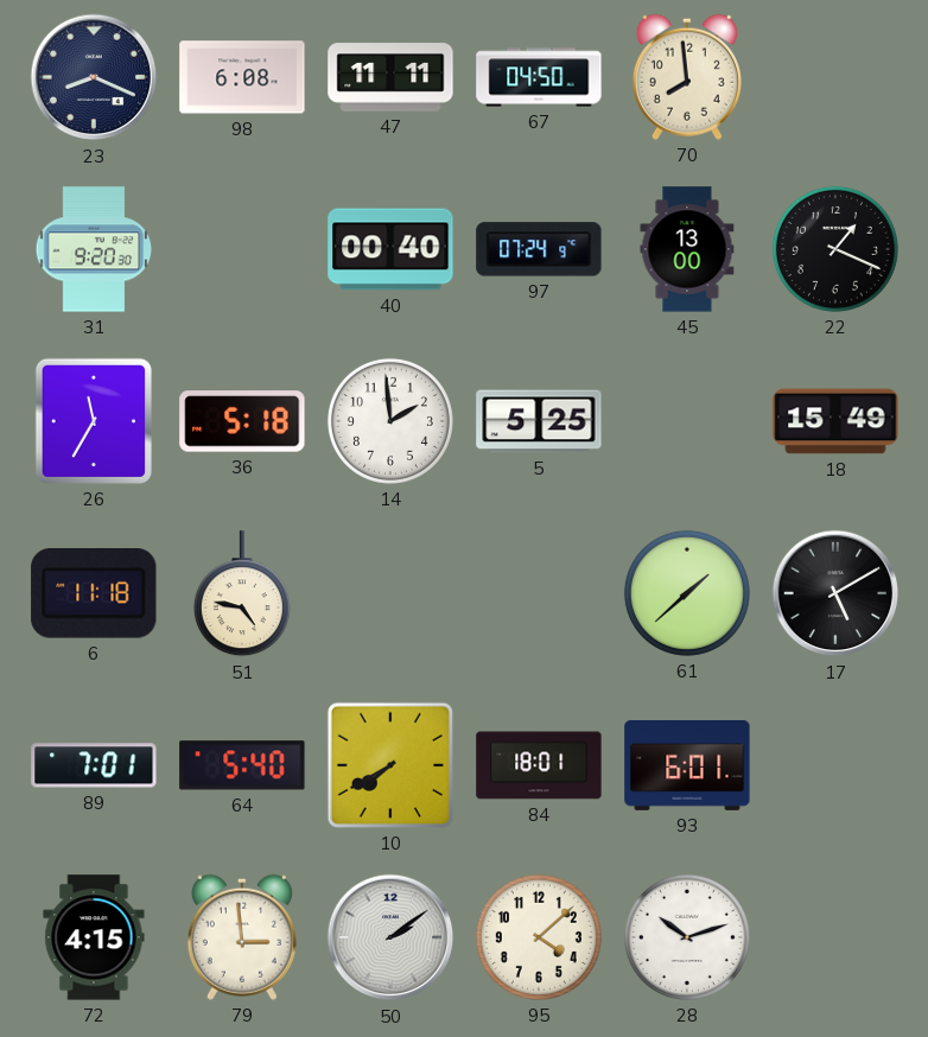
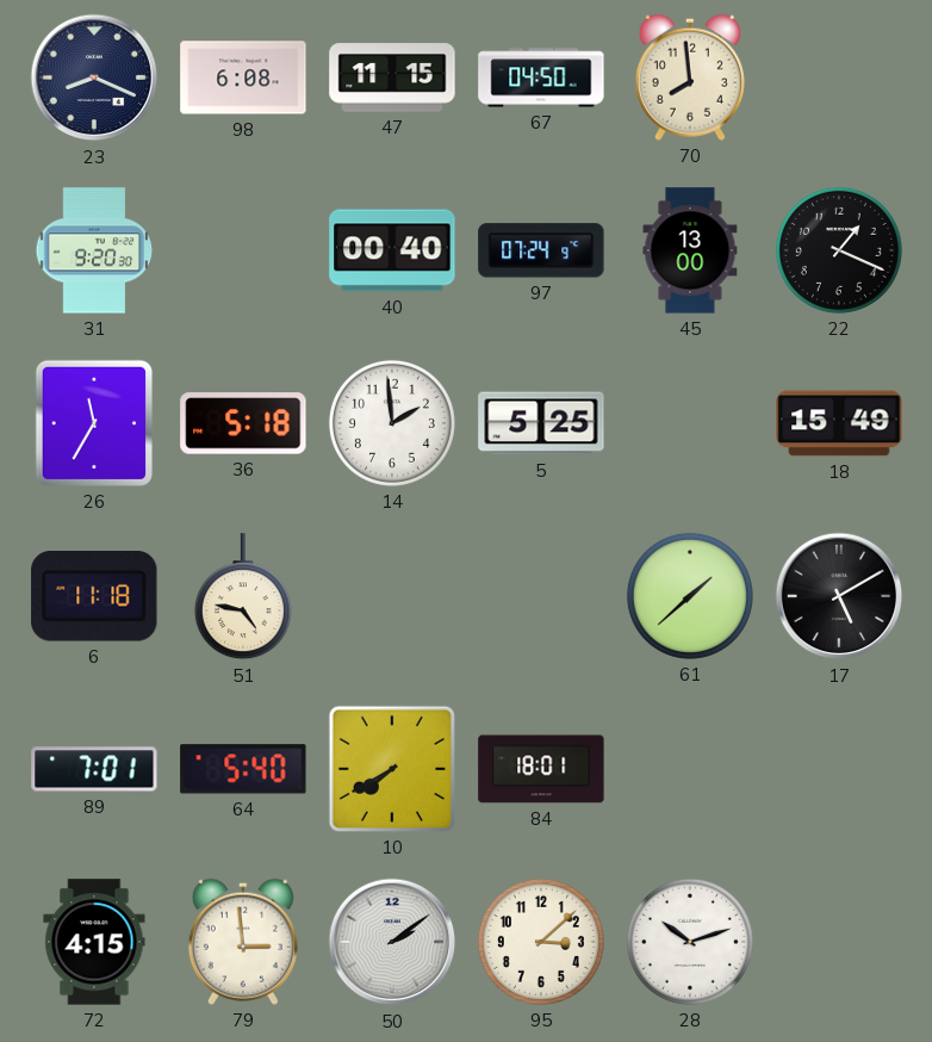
47: 11:11 -> 11:15
93: 6:01 -> none
95: 4:08 -> 3:08
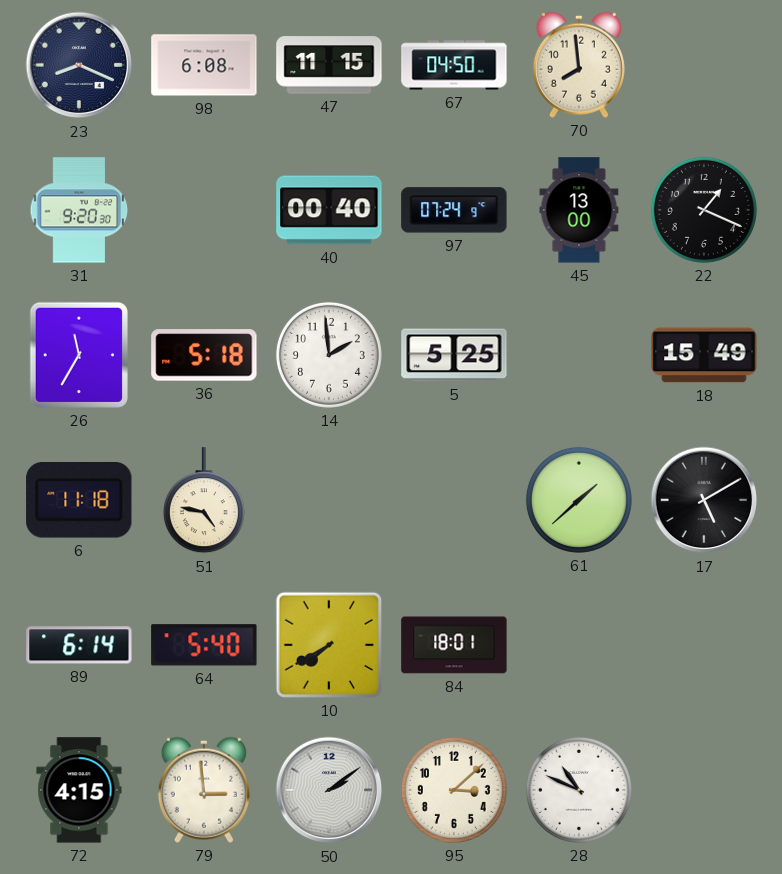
89: 7:01 -> 6:14
28: 10:12 -> 10:49
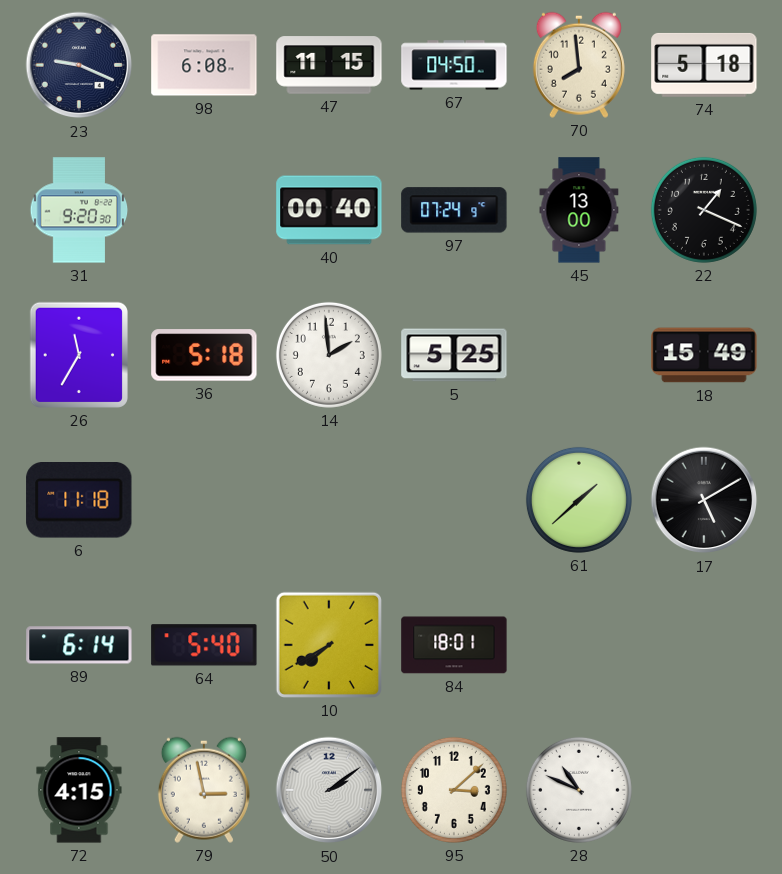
23: 8:19 -> 9:19
74: none -> 5:18
51: 4:47 -> none
79: 2:59 -> 2:58
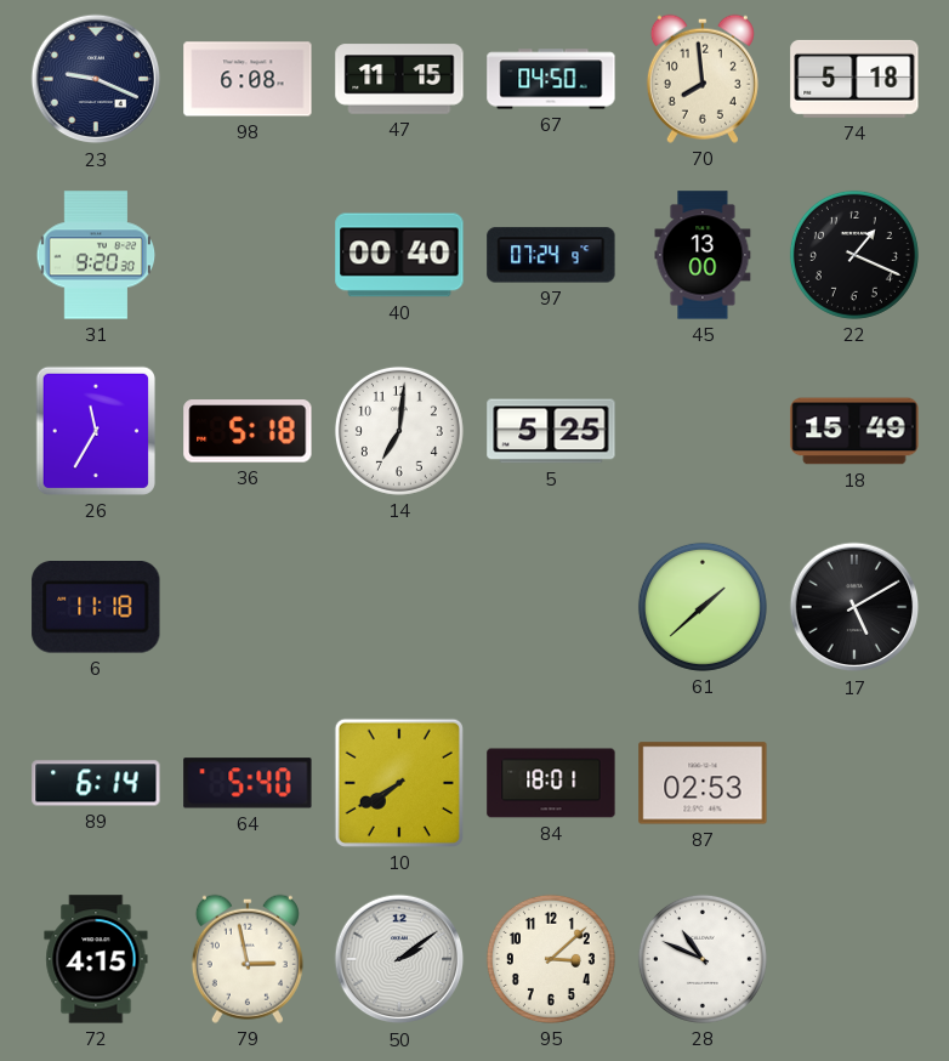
14: 1:59 -> 7:01
87: none -> 02:53
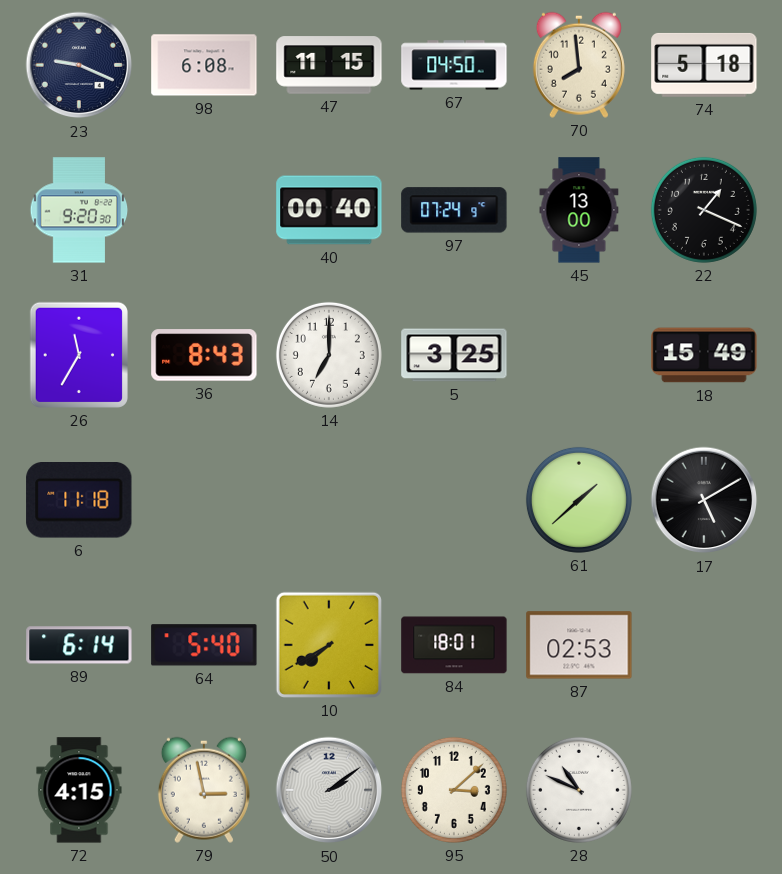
36: 5:18 -> 8:43
14: 7:01 -> 7:00
5: 5:25 -> 3:25
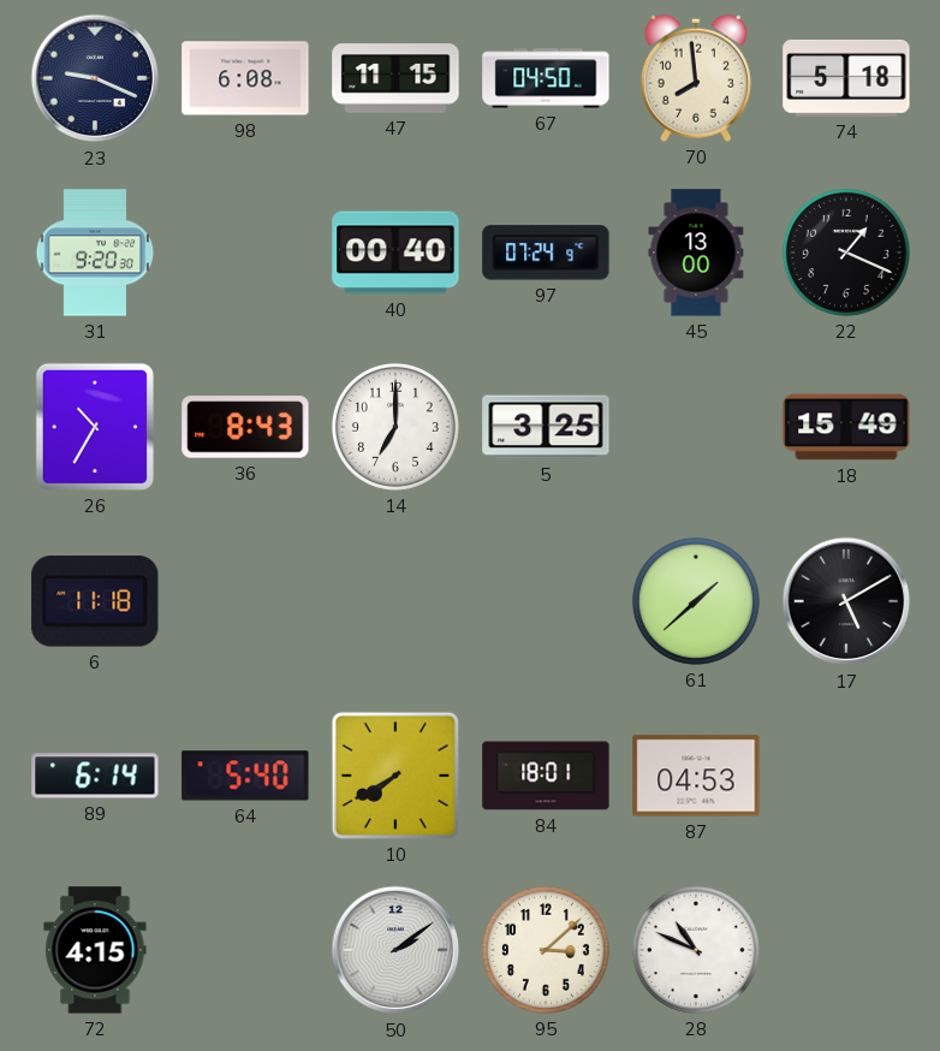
26: 11:35 -> 10:35
87: 02:53 -> 04:53
79: 2:58 -> none
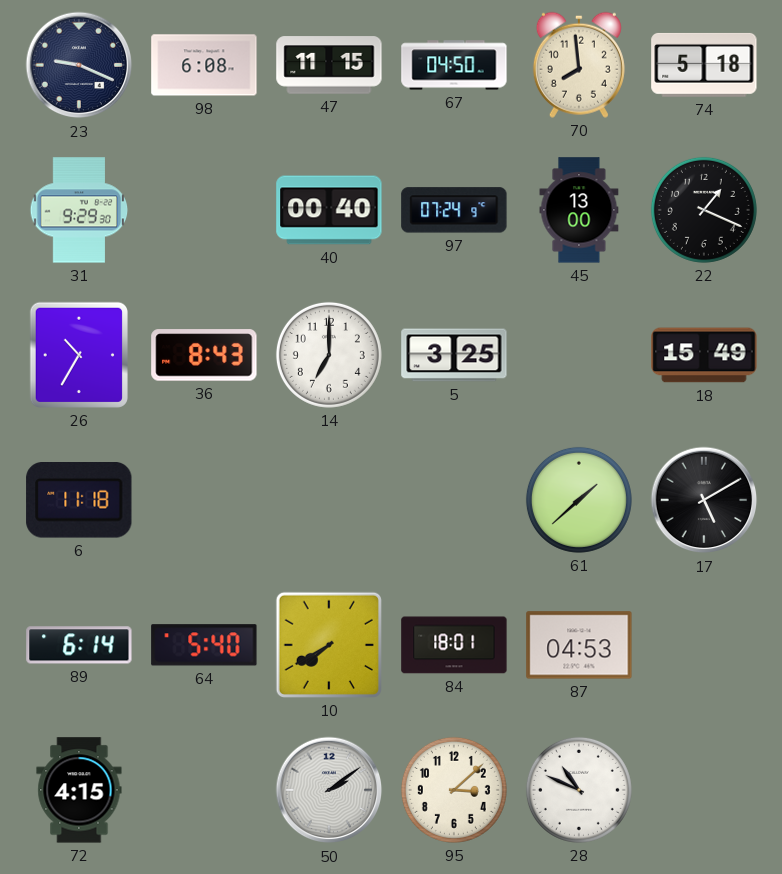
31: 9:20 -> 9:29
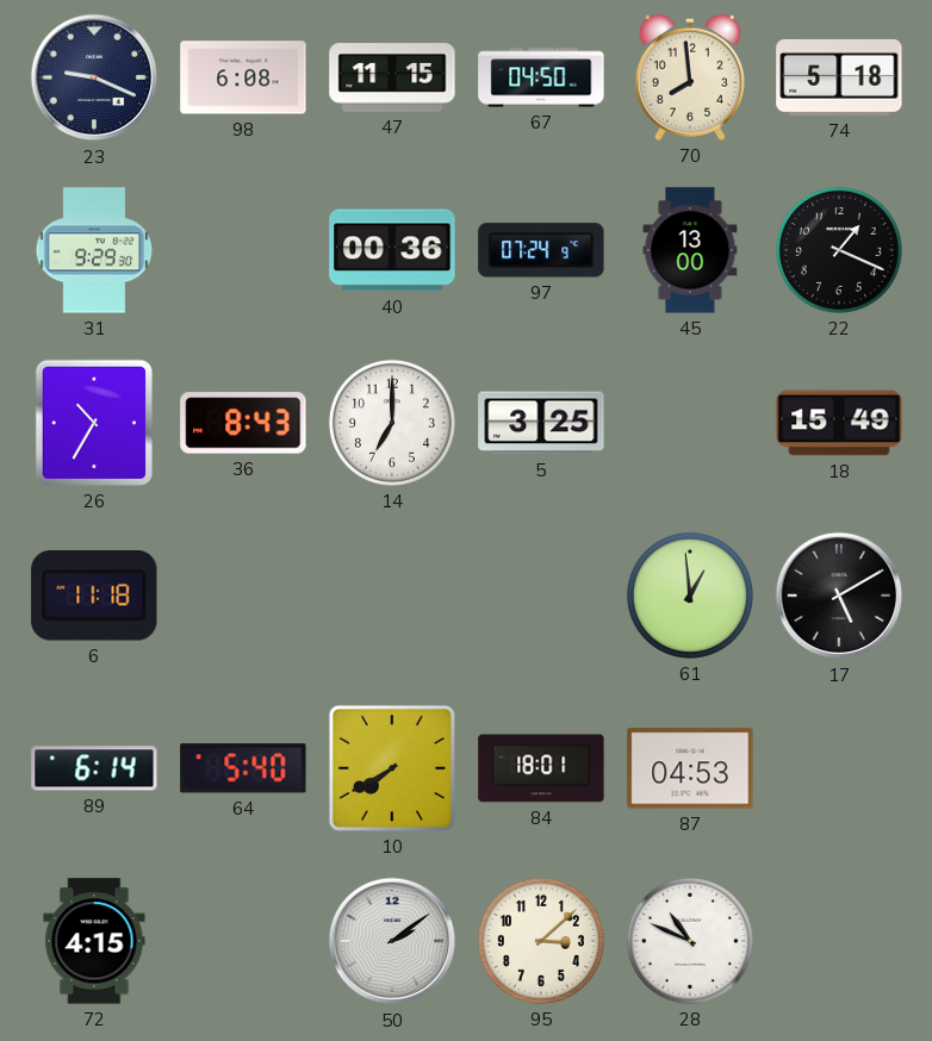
40: 00:40 -> 00:36
61: 1:38 -> 12:59
